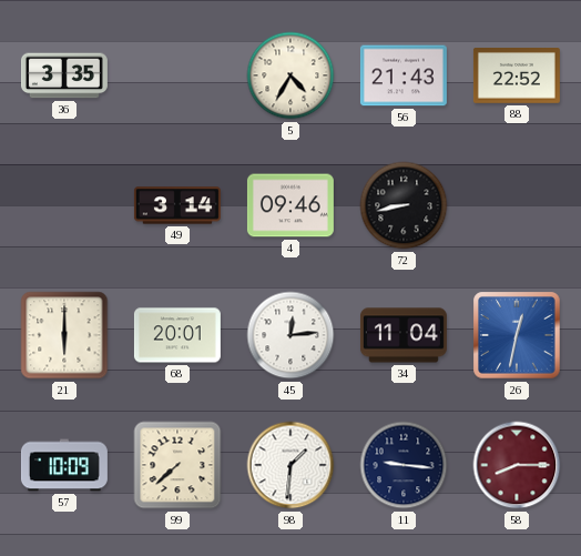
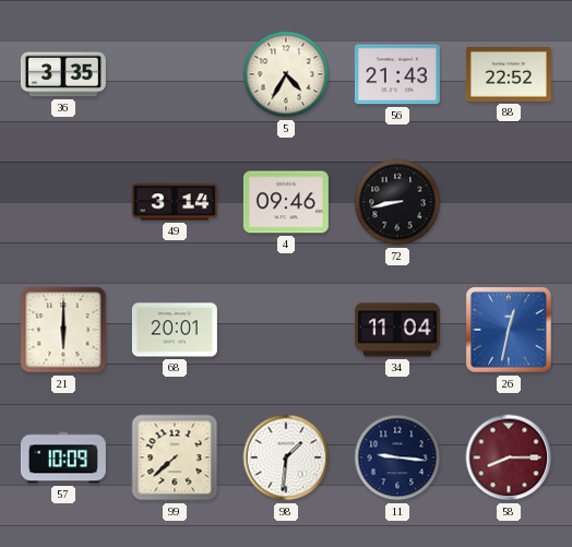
45: 12:14 -> none
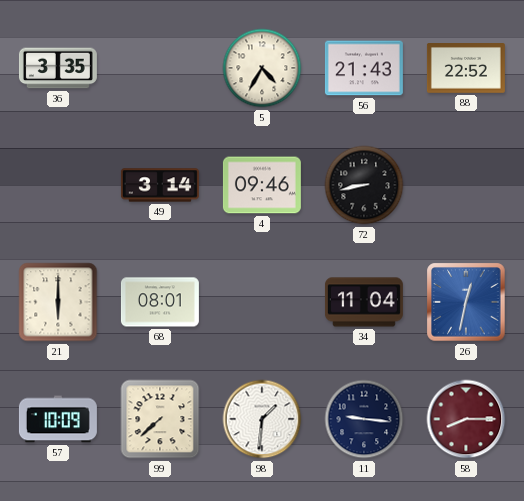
68: 20:01 -> 08:01
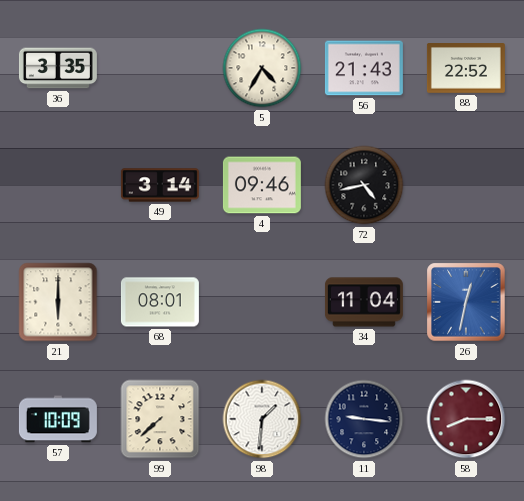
72: 8:43 -> 4:43
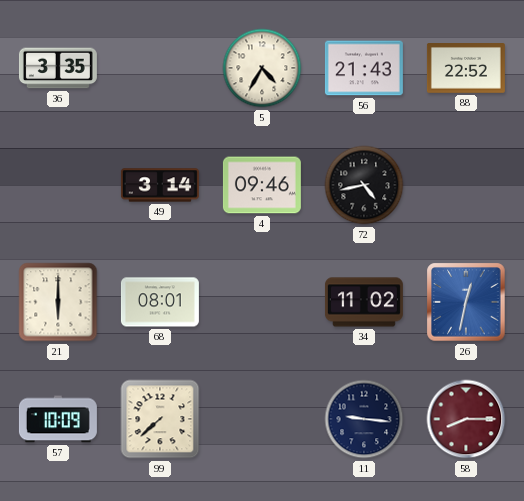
34: 11:04 -> 11:02
98: 1:31 -> none
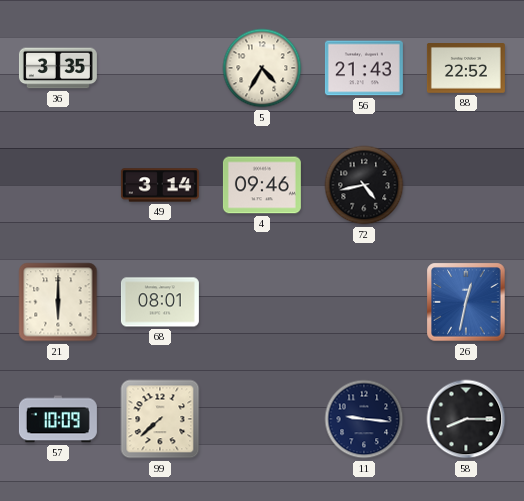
34: 11:02 -> none
58 dial: burgundy -> black
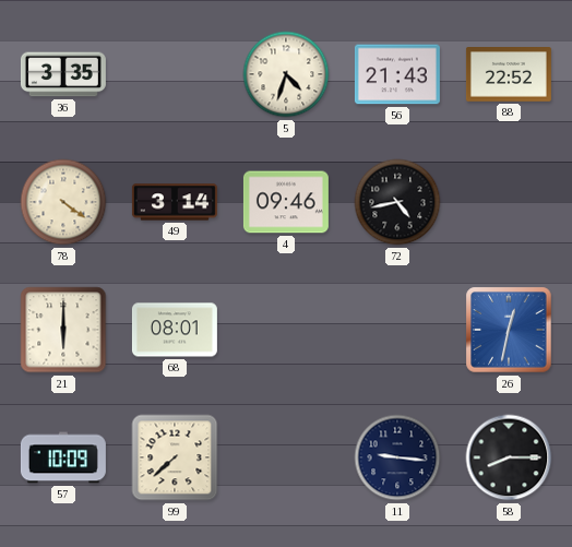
5: 4:35 -> 4:33
78: none -> 4:21
